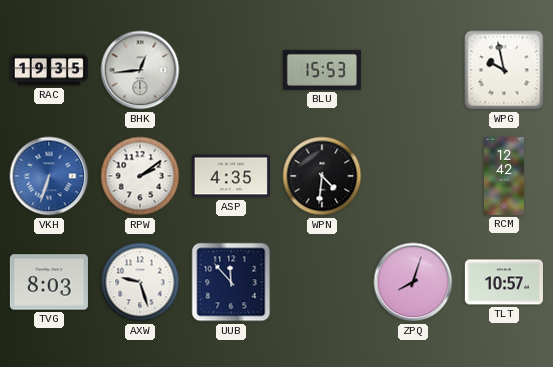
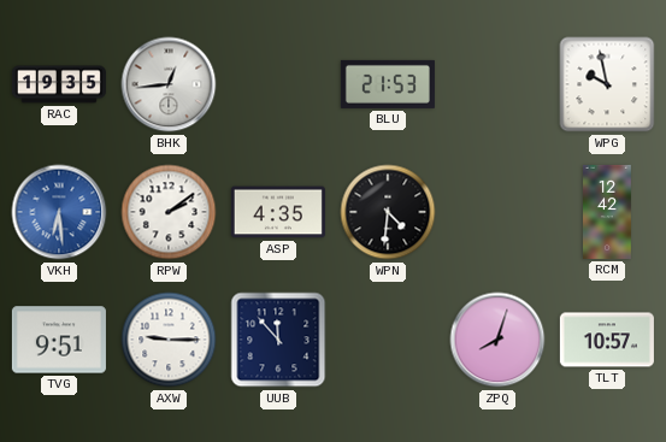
BLU: 15:53 -> 21:53
VKH: 6:33 -> 6:29
TVG: 8:03 -> 9:51
AXW: 9:27 -> 9:15
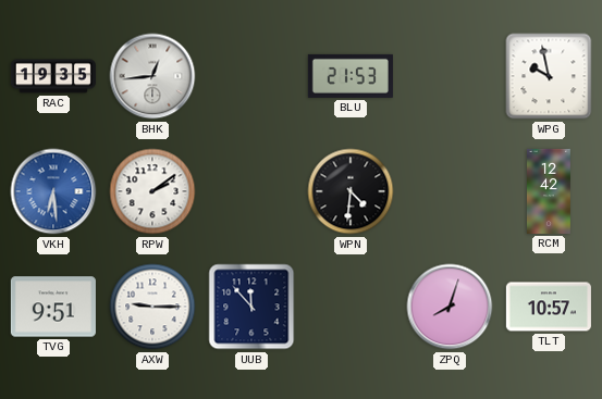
ASP: 4:35 -> none
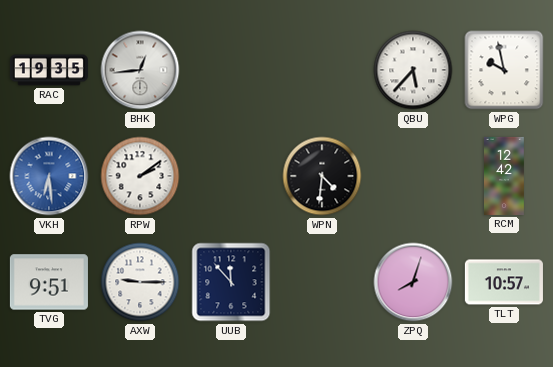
BLU: 21:53 -> none
QBU: none -> 5:37
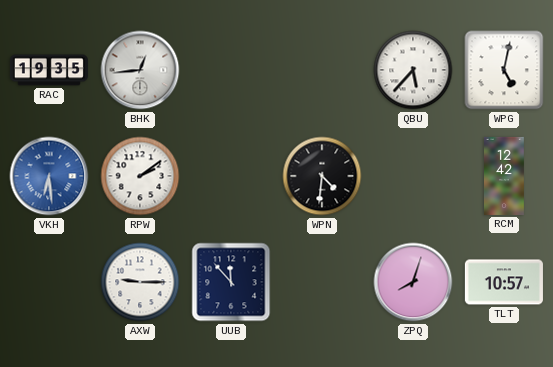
WPG: 9:58 -> 5:02
TVG: 9:51 -> none
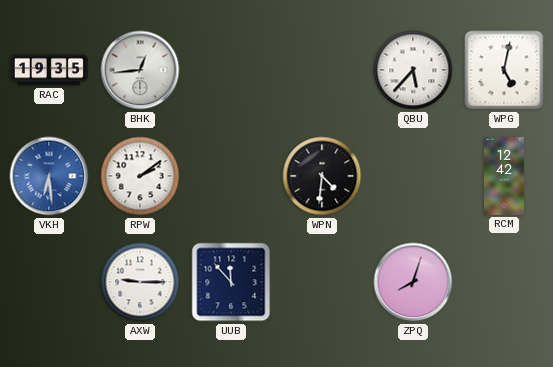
TLT: 10:57 -> none
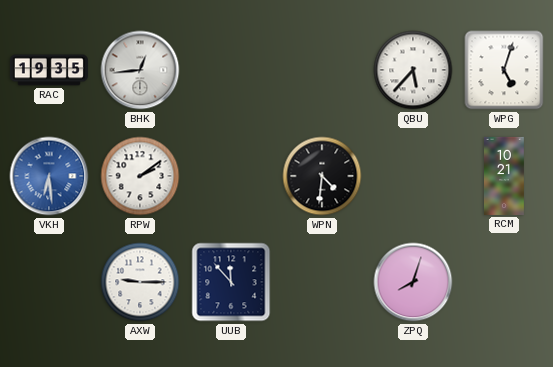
WPG: 5:02 -> 5:03
RCM: 12:42 -> 10:21
